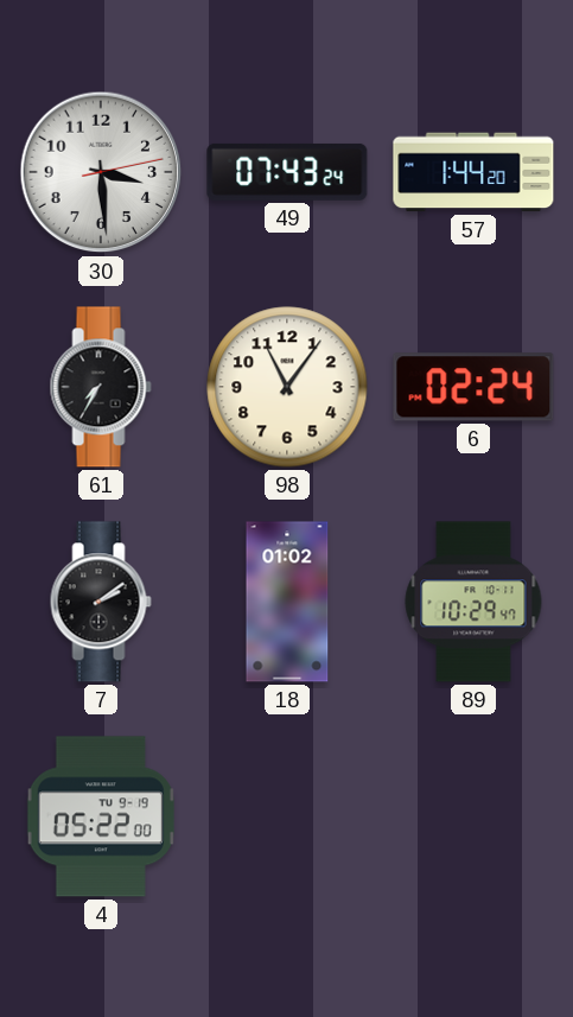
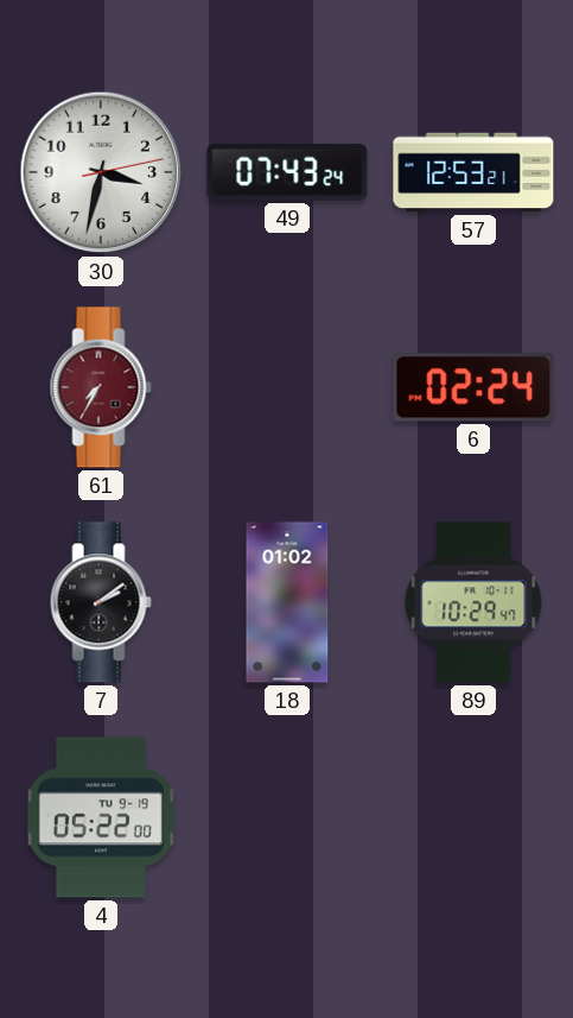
30: 3:29 -> 3:32
57: 1:44 -> 12:53
61 dial: black -> burgundy
98: 11:06 -> none
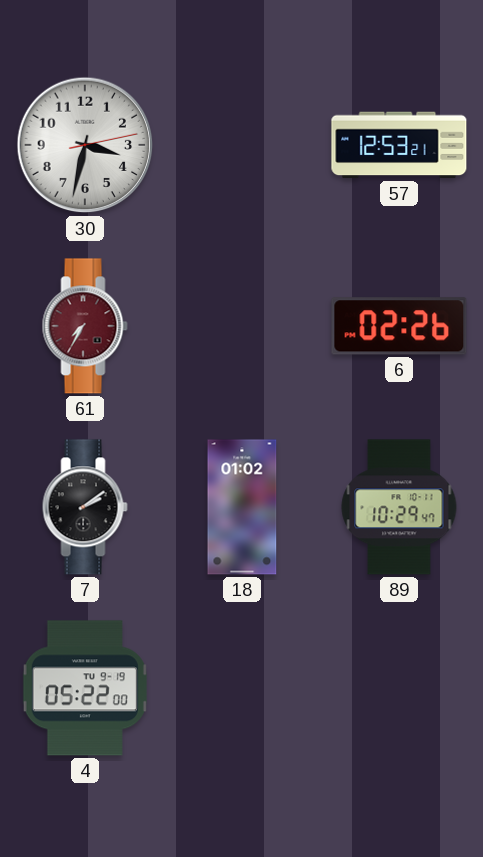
49: 07:43 -> none
6: 02:24 -> 02:26
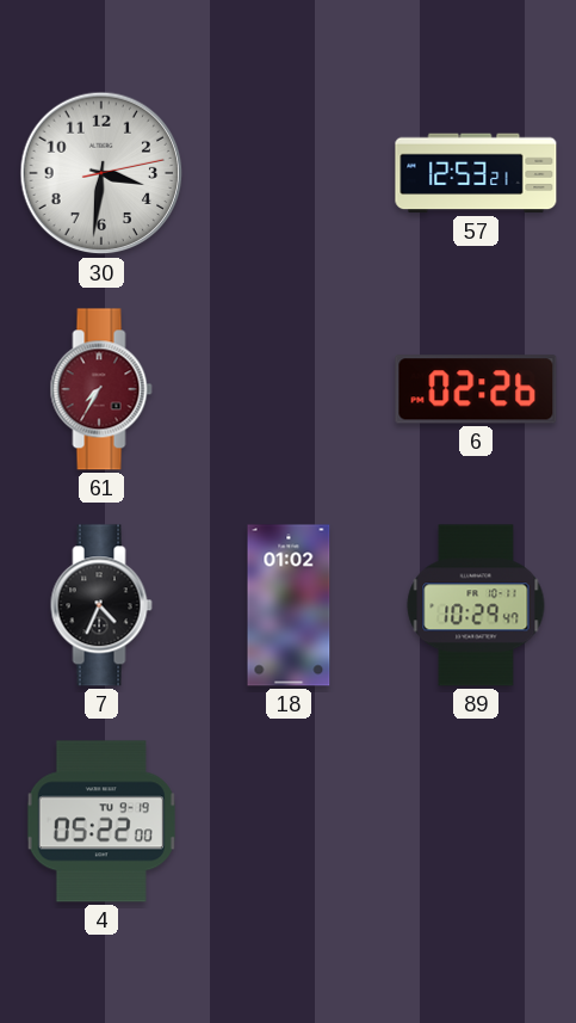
30: 3:32 -> 3:31
7: 2:09 -> 4:34
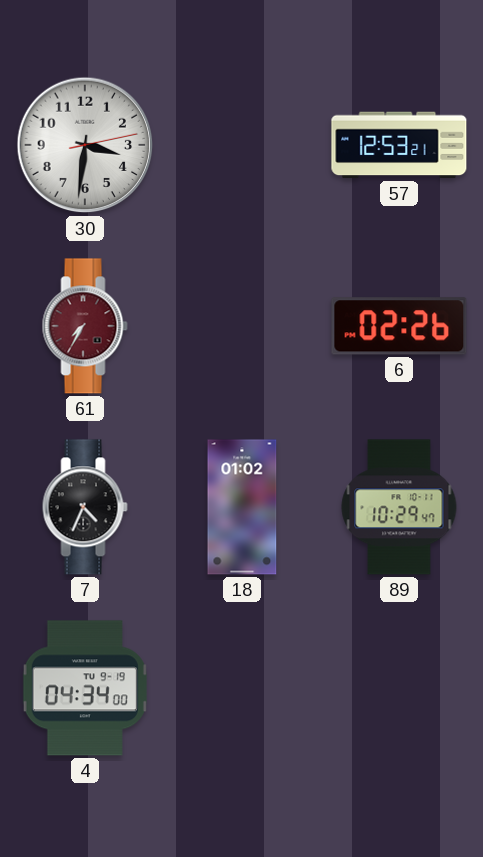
4: 05:22 -> 04:34
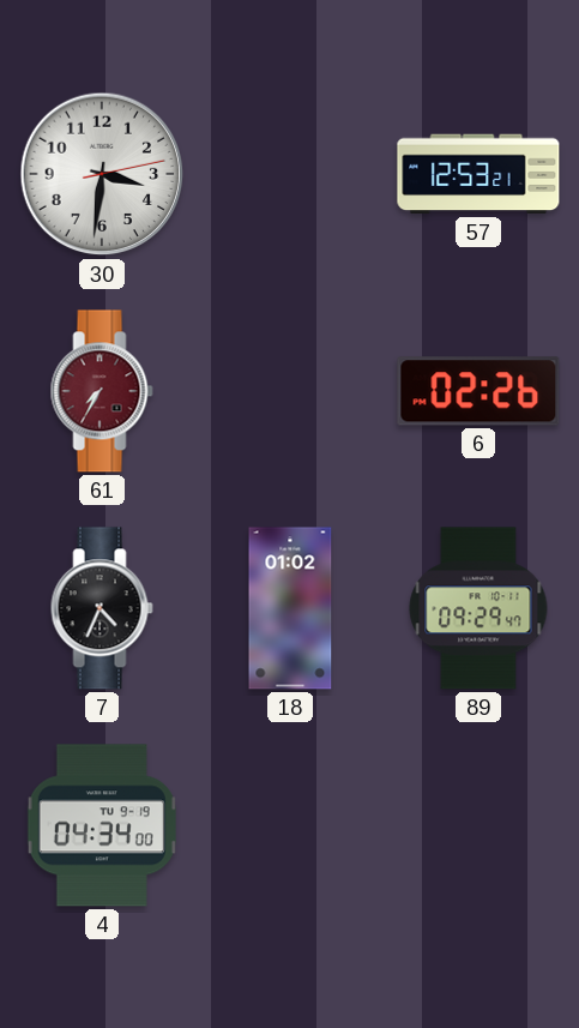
89: 10:29 -> 09:29
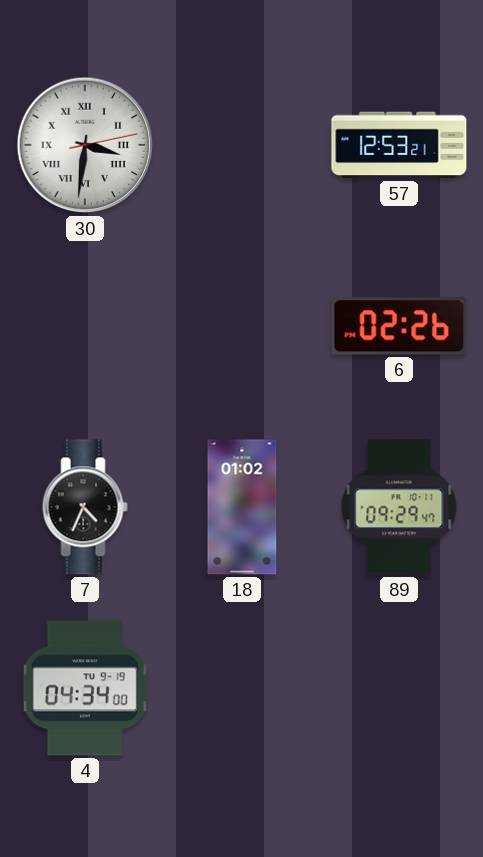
30 numerals: Arabic -> Roman
61: 7:35 -> none
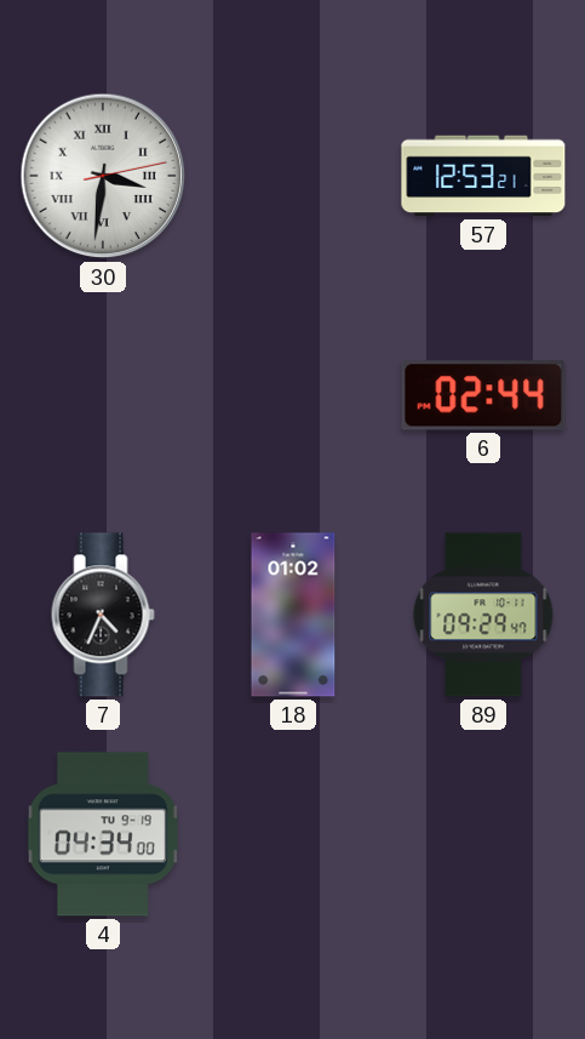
6: 02:26 -> 02:44
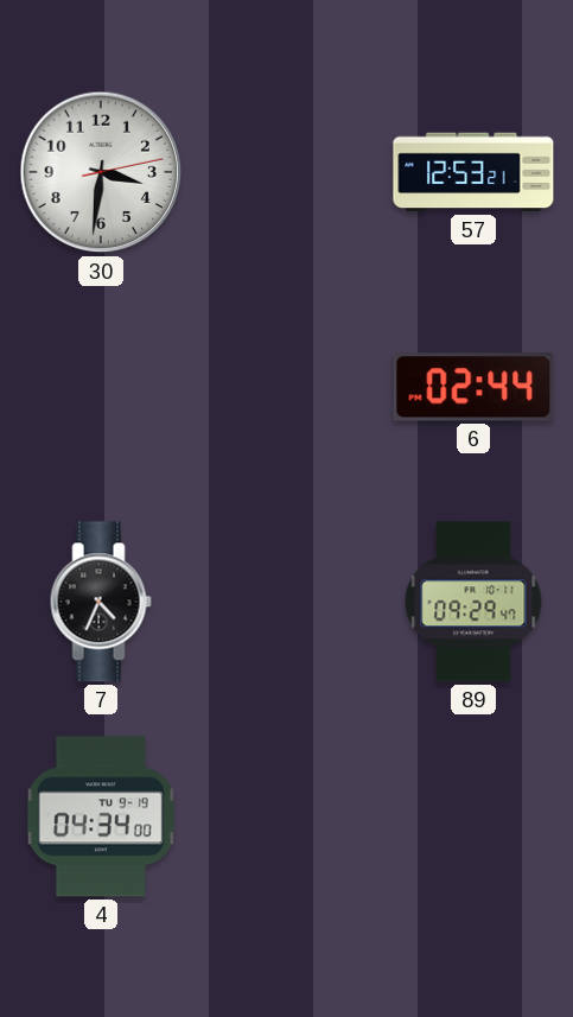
30 numerals: Roman -> Arabic
18: 01:02 -> none
